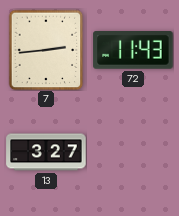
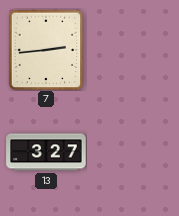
72: 11:43 -> none
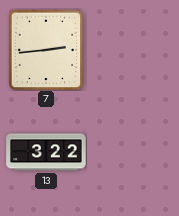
13: 3:27 -> 3:22
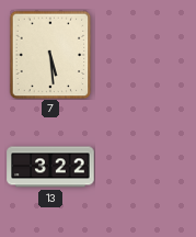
7: 2:44 -> 5:29
